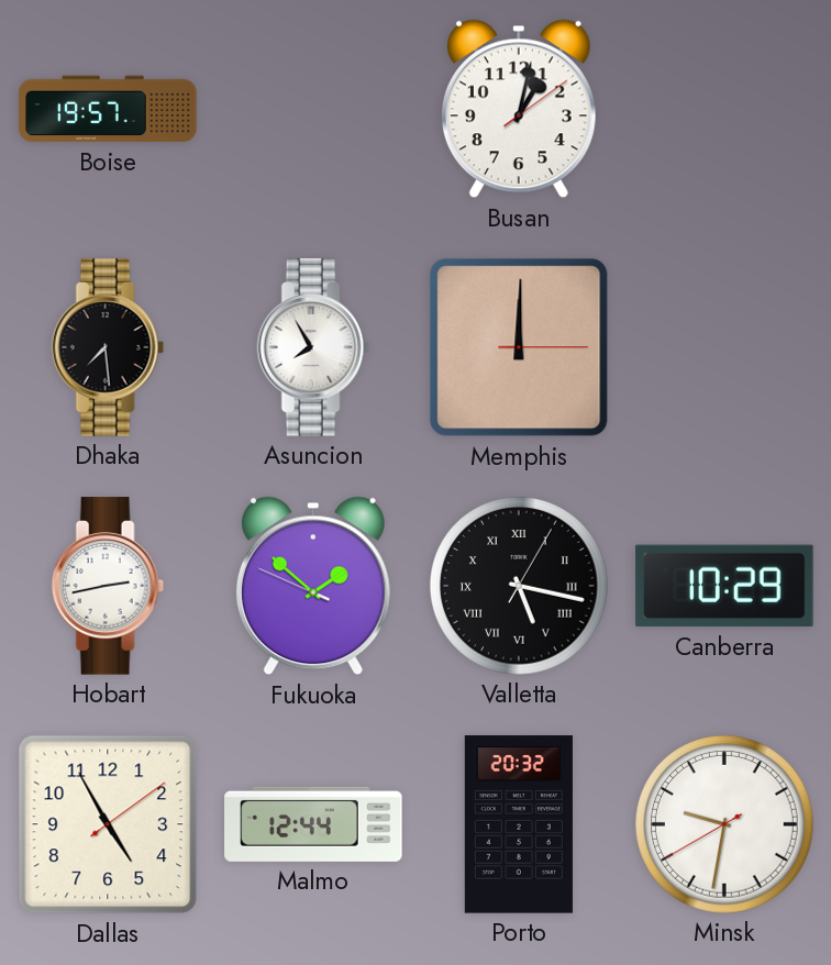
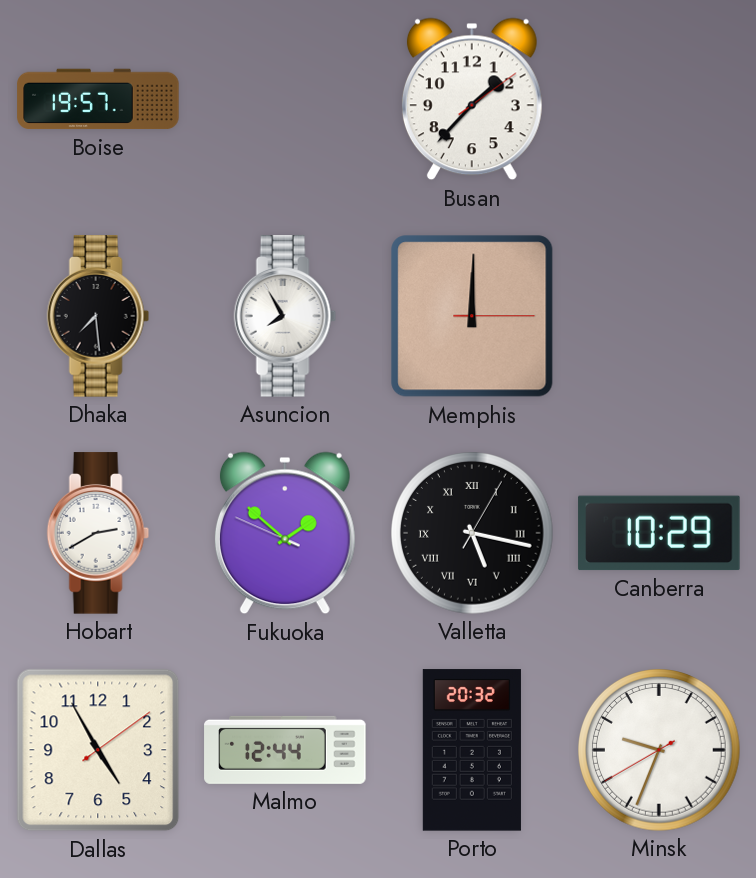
Busan: 1:02 -> 1:37
Hobart: 2:43 -> 2:40
Minsk: 9:31 -> 9:33
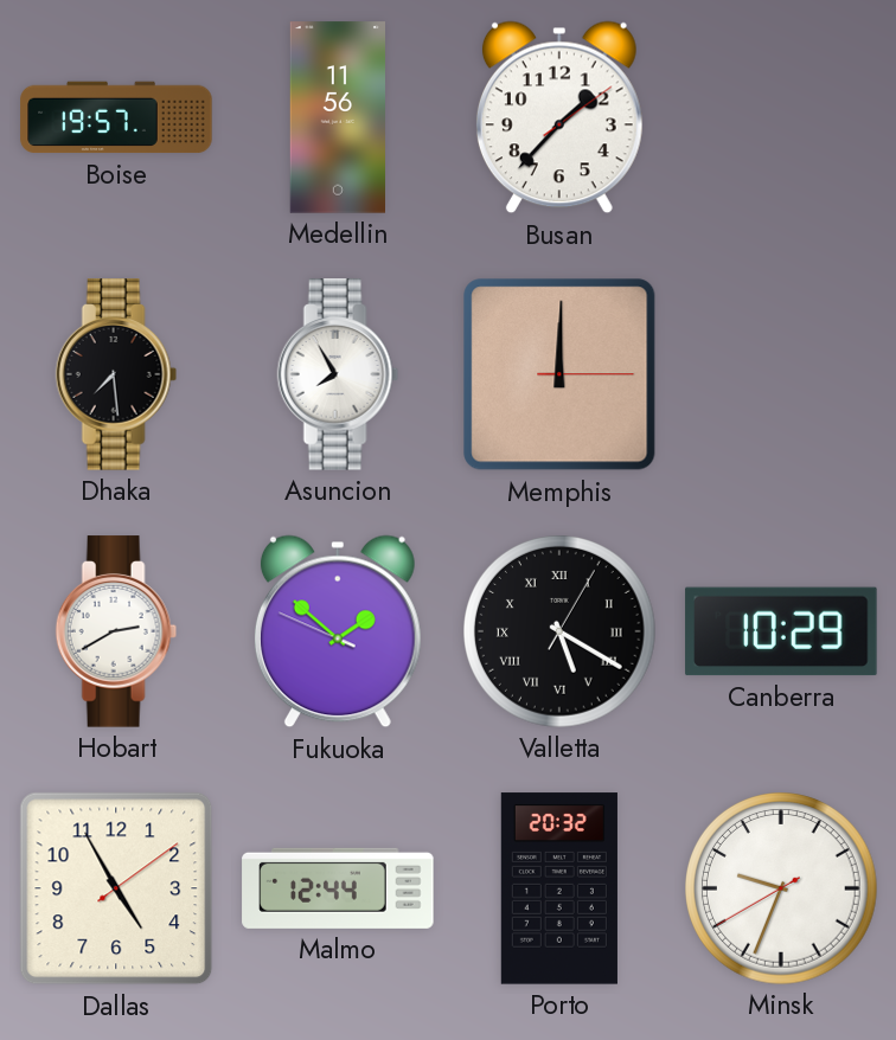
Medellin: none -> 11:56
Valletta: 5:17 -> 5:20
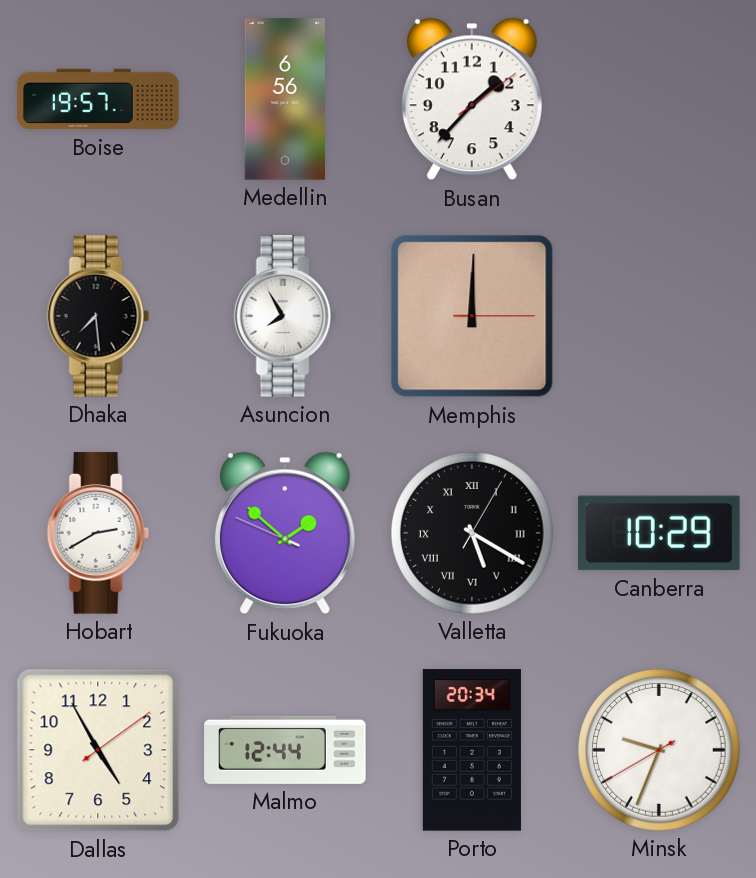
Medellin: 11:56 -> 6:56
Porto: 20:32 -> 20:34
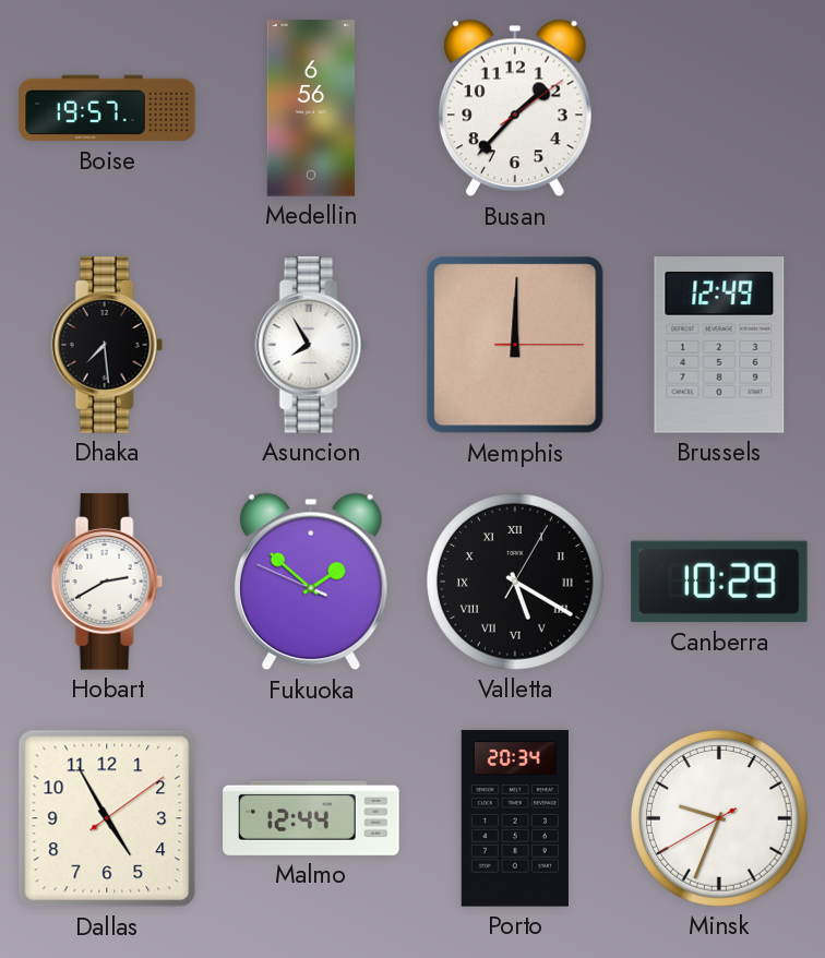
Brussels: none -> 12:49
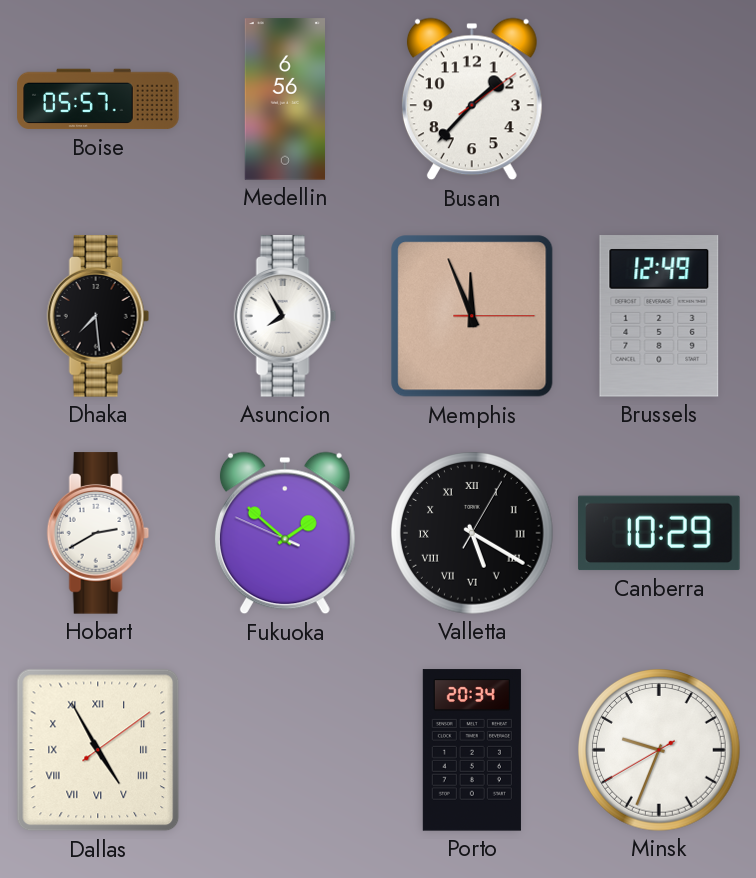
Boise: 19:57 -> 05:57
Memphis: 12:00 -> 11:56
Dallas numerals: Arabic -> Roman
Malmo: 12:44 -> none
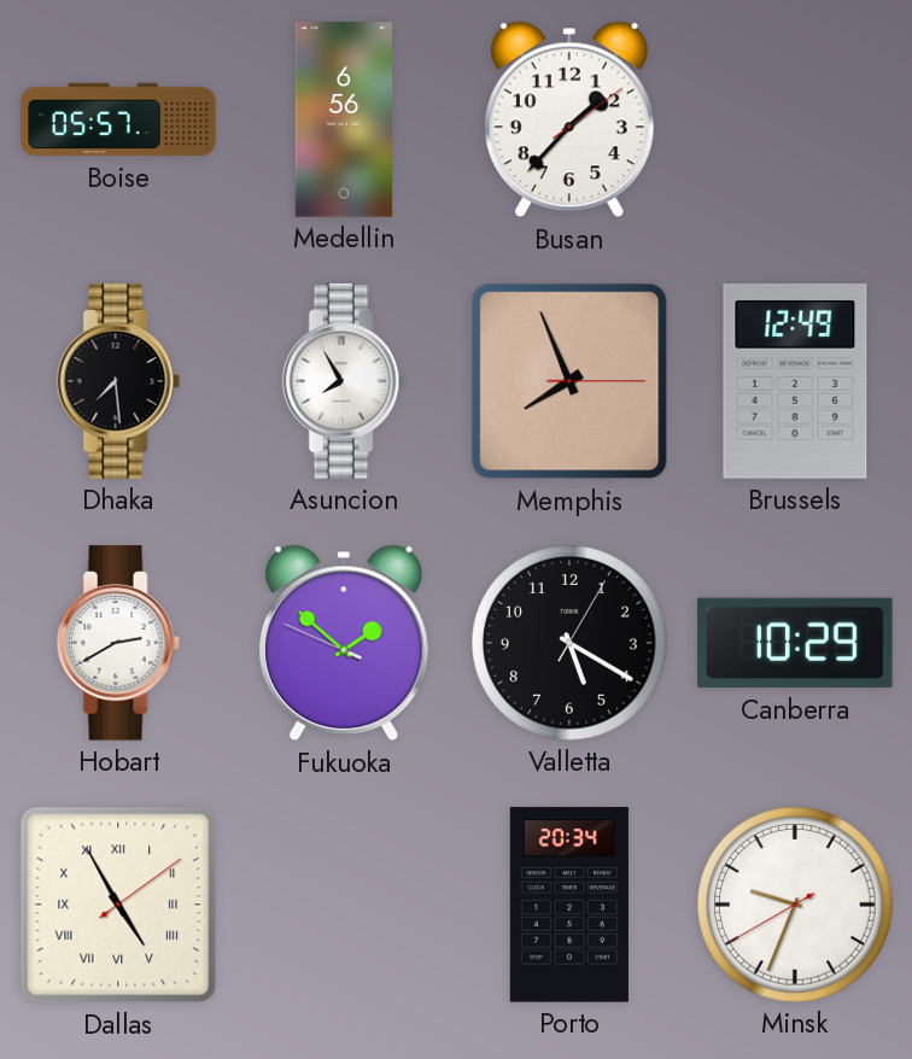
Memphis: 11:56 -> 7:56
Valletta numerals: Roman -> Arabic
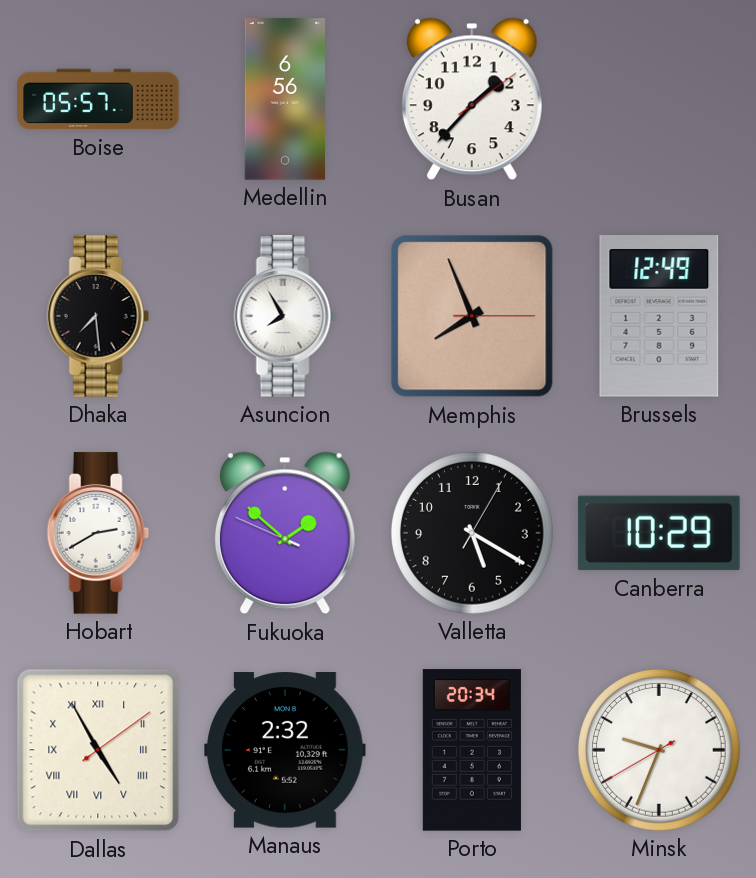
Manaus: none -> 2:32
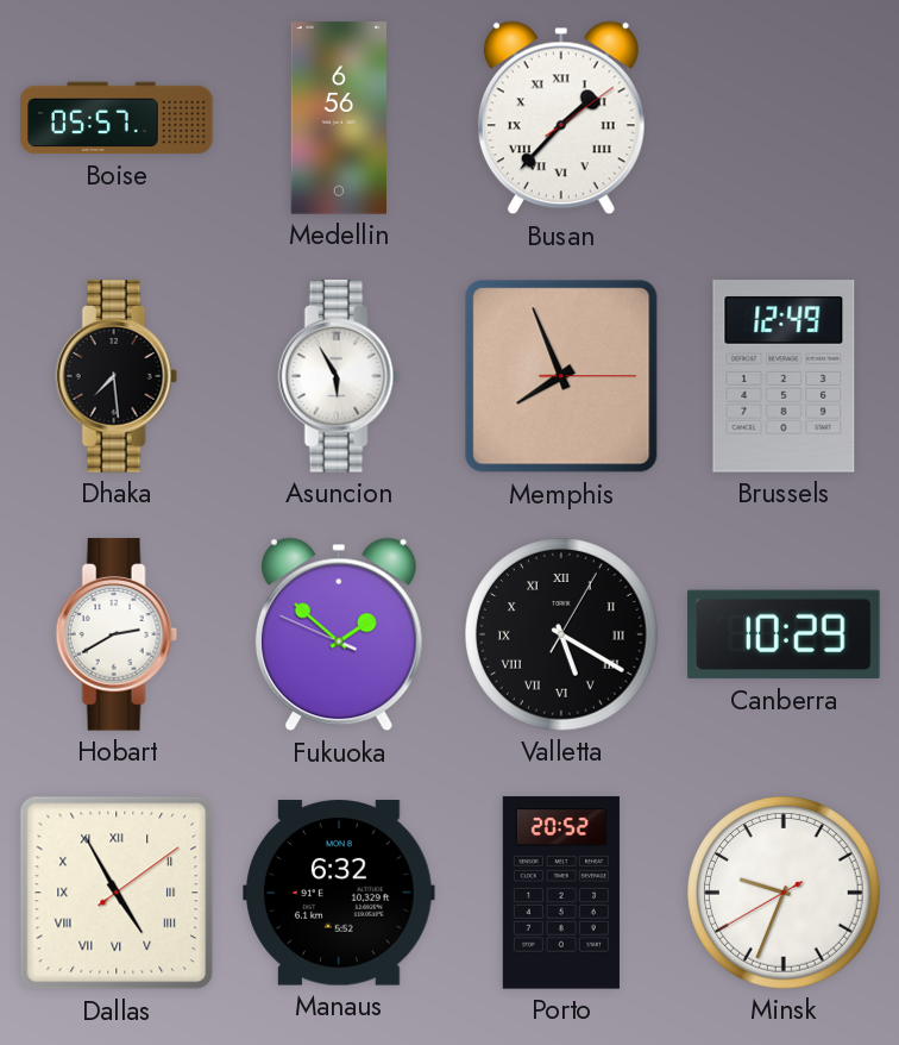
Busan numerals: Arabic -> Roman
Asuncion: 7:55 -> 5:55
Valletta numerals: Arabic -> Roman
Manaus: 2:32 -> 6:32
Porto: 20:34 -> 20:52
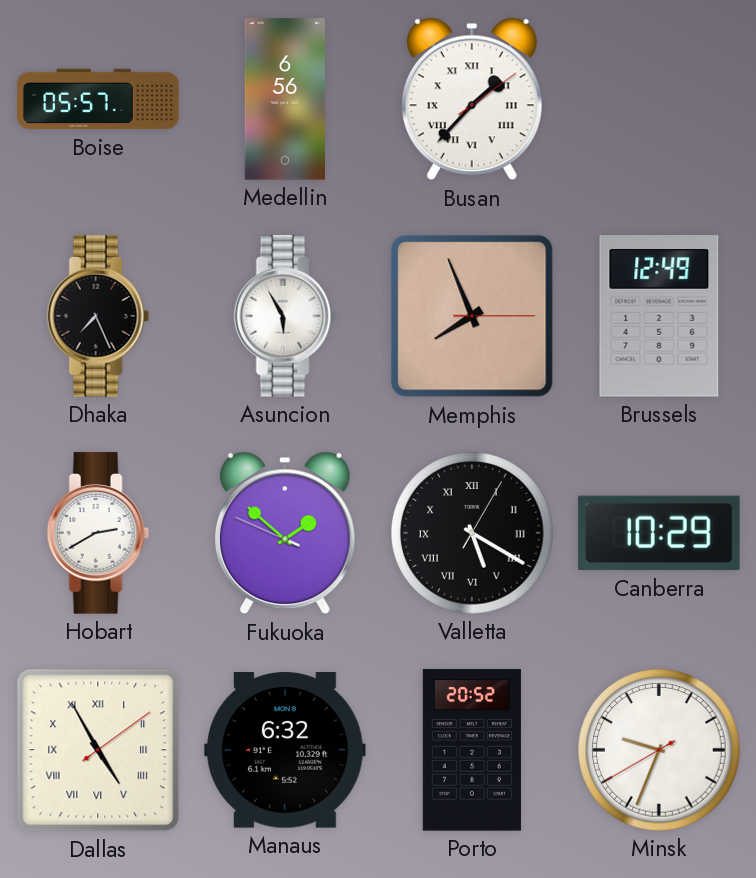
Dhaka: 7:29 -> 7:26
